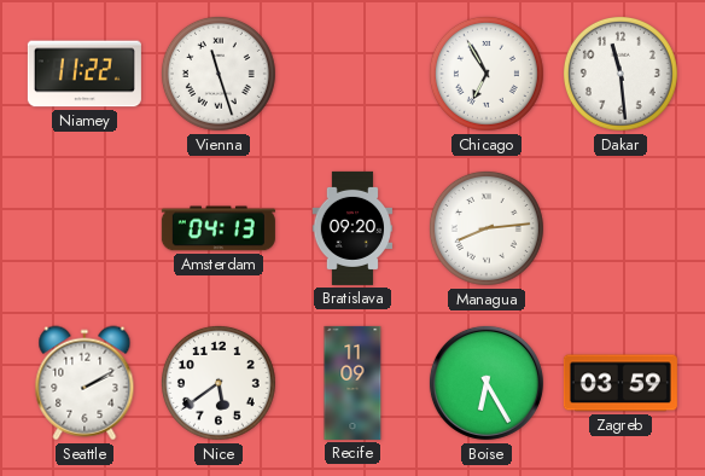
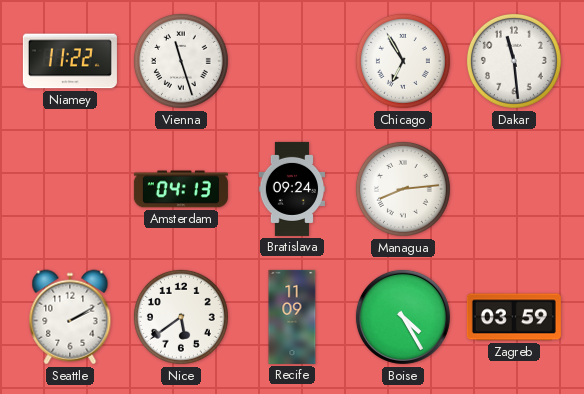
Bratislava: 09:20 -> 09:24
Boise: 6:25 -> 4:25
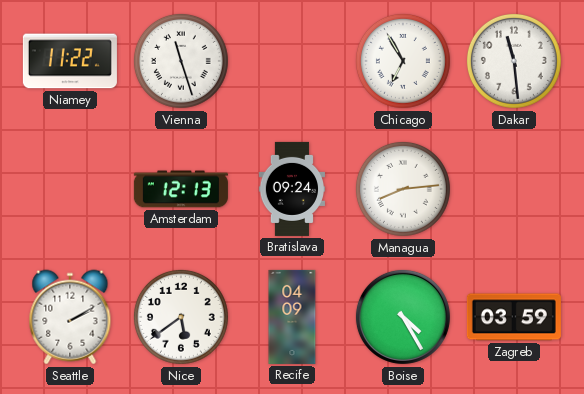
Amsterdam: 04:13 -> 12:13
Recife: 11:09 -> 04:09
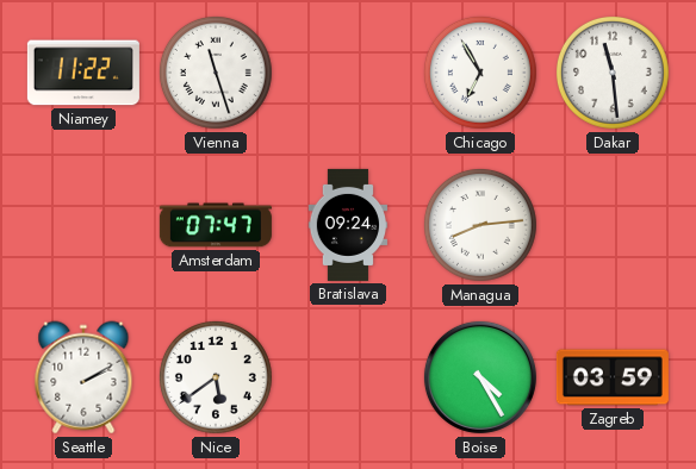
Amsterdam: 12:13 -> 07:47
Recife: 04:09 -> none
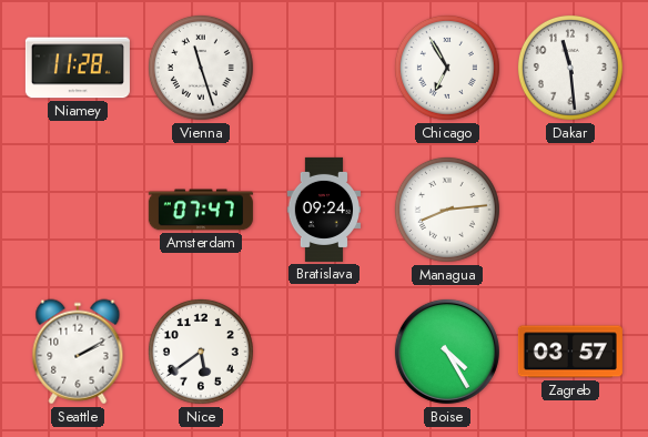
Niamey: 11:22 -> 11:28
Zagreb: 03:59 -> 03:57
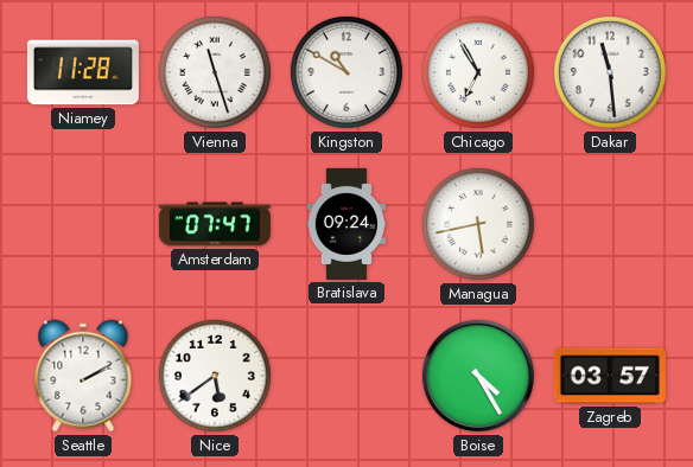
Kingston: none -> 10:50
Managua: 8:14 -> 5:43
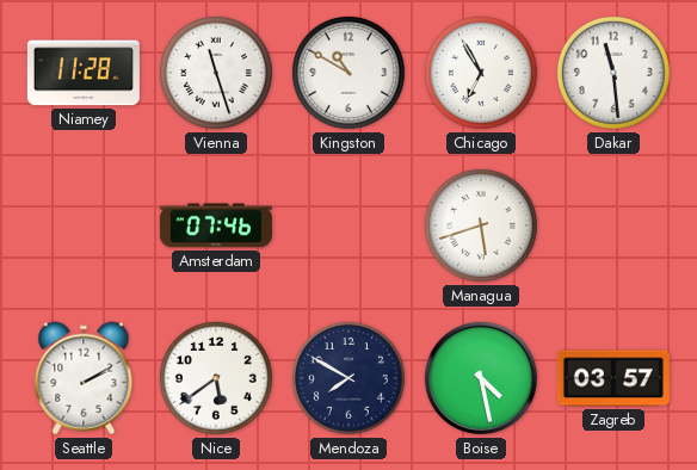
Amsterdam: 07:47 -> 07:46
Bratislava: 09:24 -> none
Managua: 5:43 -> 5:42
Mendoza: none -> 7:50
Boise: 4:25 -> 4:28
